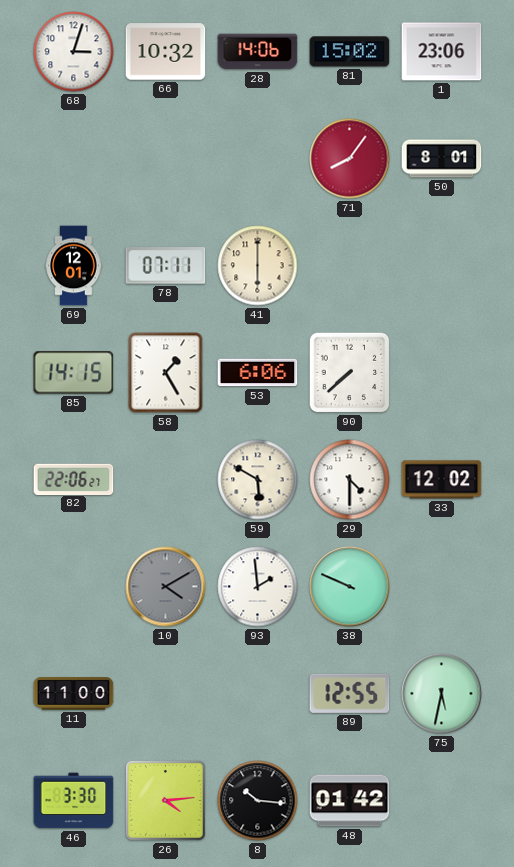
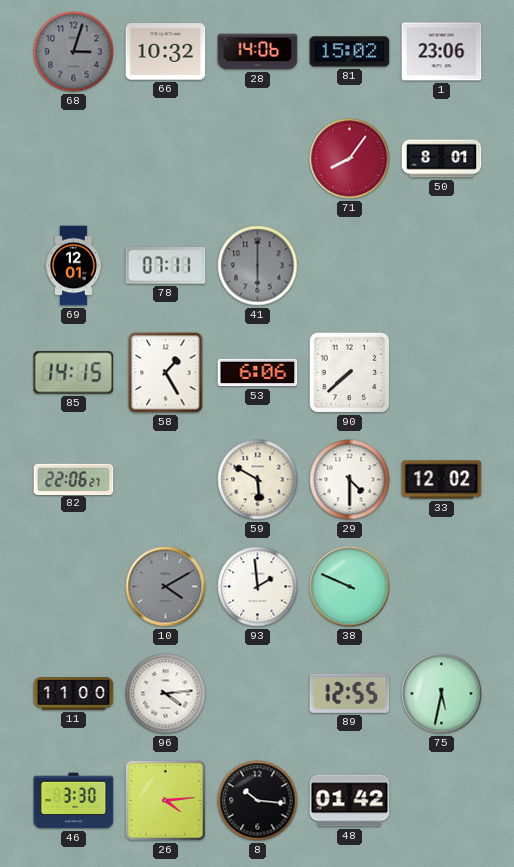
68 dial: white -> grey
41 dial: cream -> grey
96: none -> 4:14
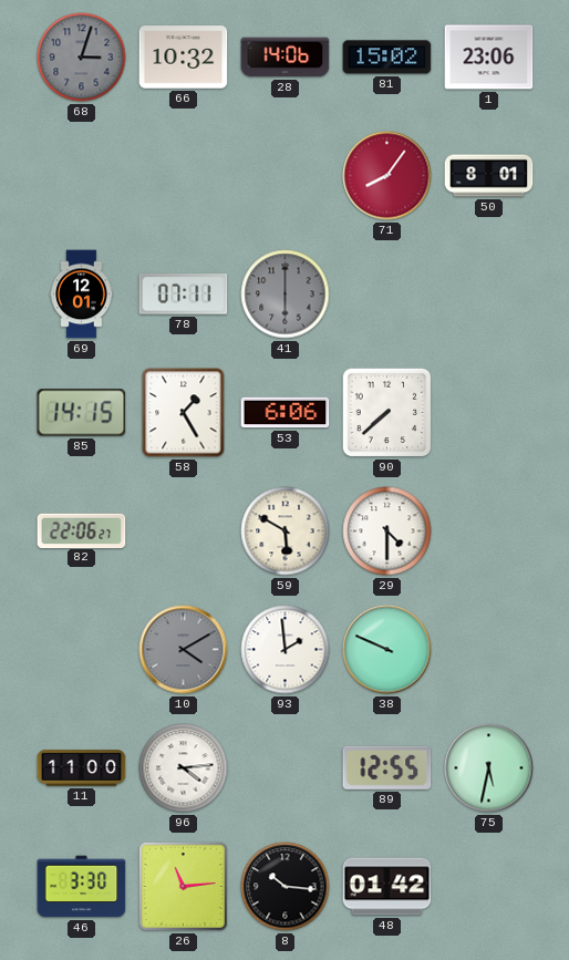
33: 12:02 -> none
26: 4:14 -> 11:14
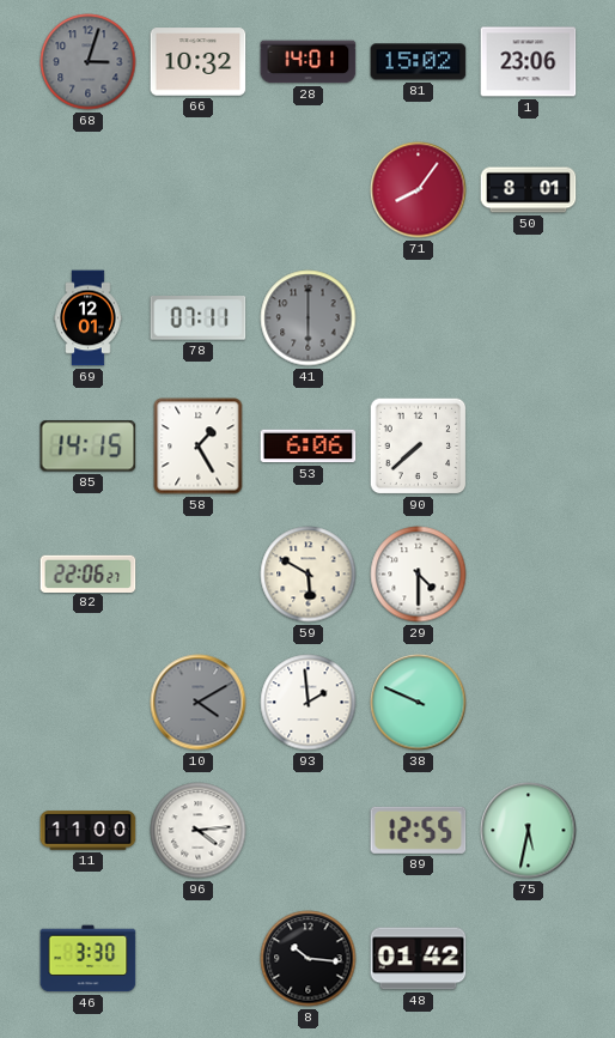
28: 14:06 -> 14:01
26: 11:14 -> none
